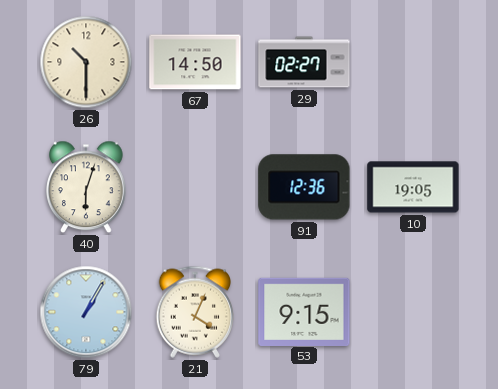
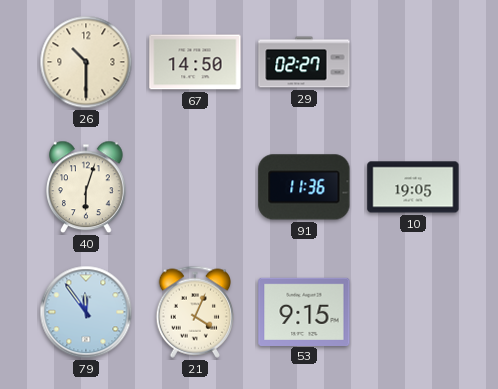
91: 12:36 -> 11:36
79: 1:05 -> 11:54
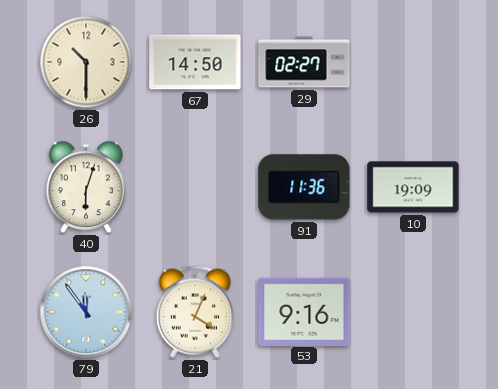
10: 19:05 -> 19:09
53: 9:15 -> 9:16
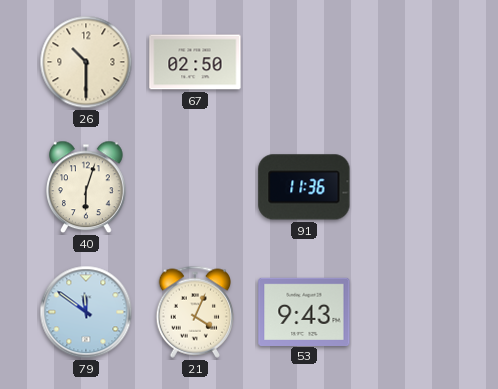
67: 14:50 -> 02:50
29: 02:27 -> none
10: 19:09 -> none
79: 11:54 -> 11:51
53: 9:16 -> 9:43
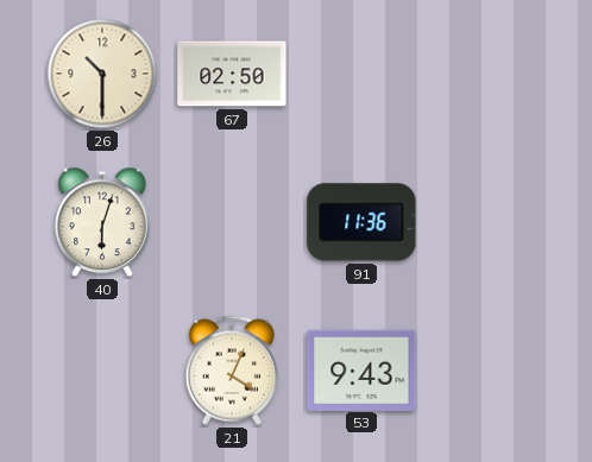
79: 11:51 -> none
